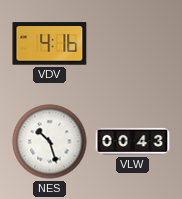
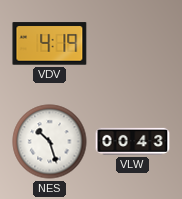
VDV: 4:16 -> 4:19
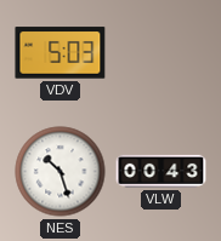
VDV: 4:19 -> 5:03
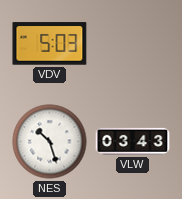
VLW: 00:43 -> 03:43
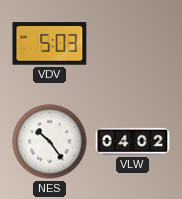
NES: 10:27 -> 10:24
VLW: 03:43 -> 04:02
